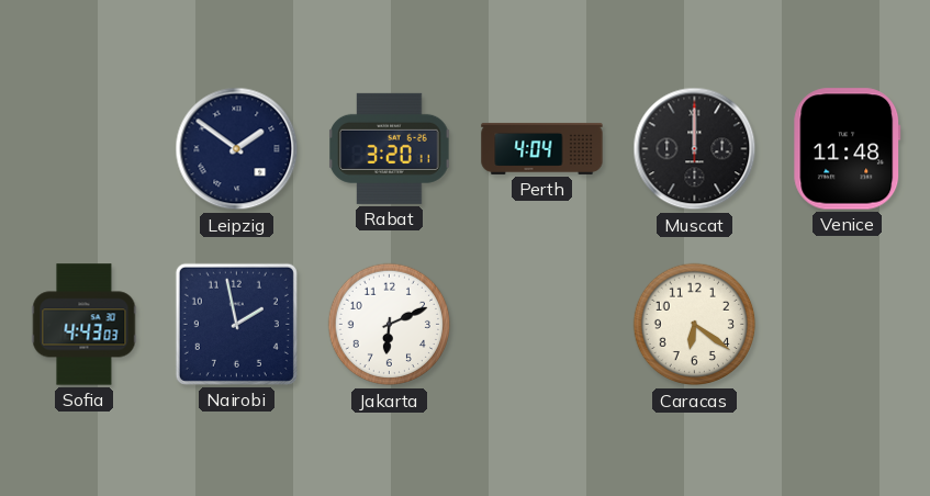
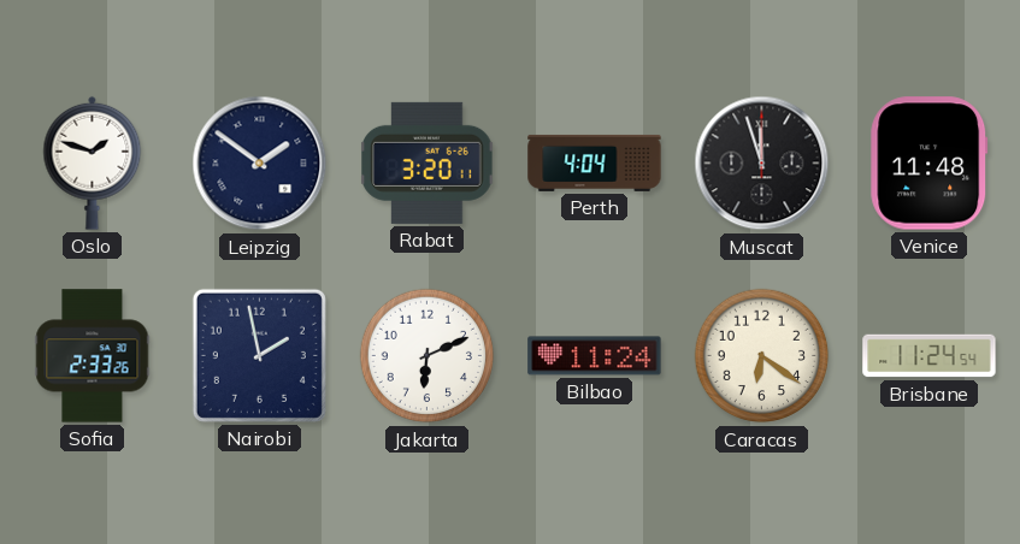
Oslo: none -> 1:48
Muscat: 12:00 -> 11:57
Sofia: 4:43 -> 2:33
Bilbao: none -> 11:24
Brisbane: none -> 11:24
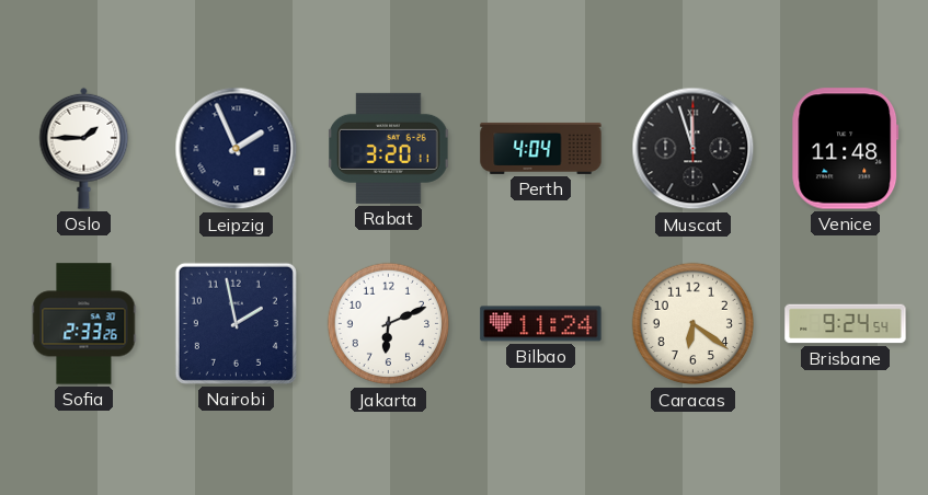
Oslo: 1:48 -> 1:45
Leipzig: 1:51 -> 1:56
Brisbane: 11:24 -> 9:24
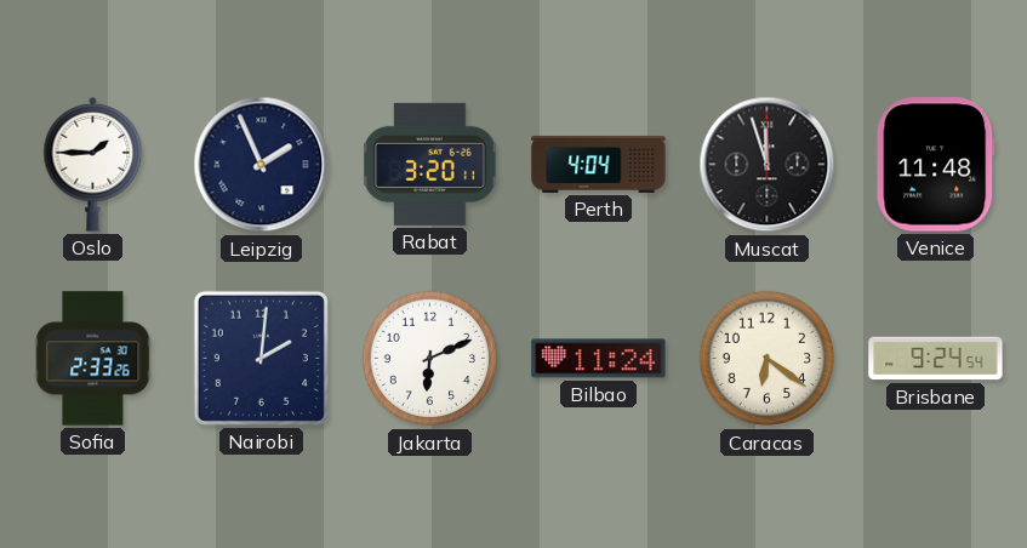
Nairobi: 1:58 -> 2:01
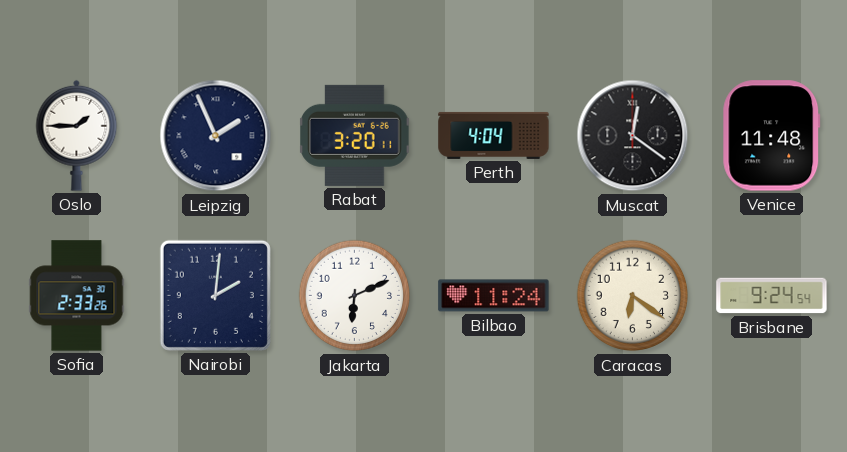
Muscat: 11:57 -> 12:21
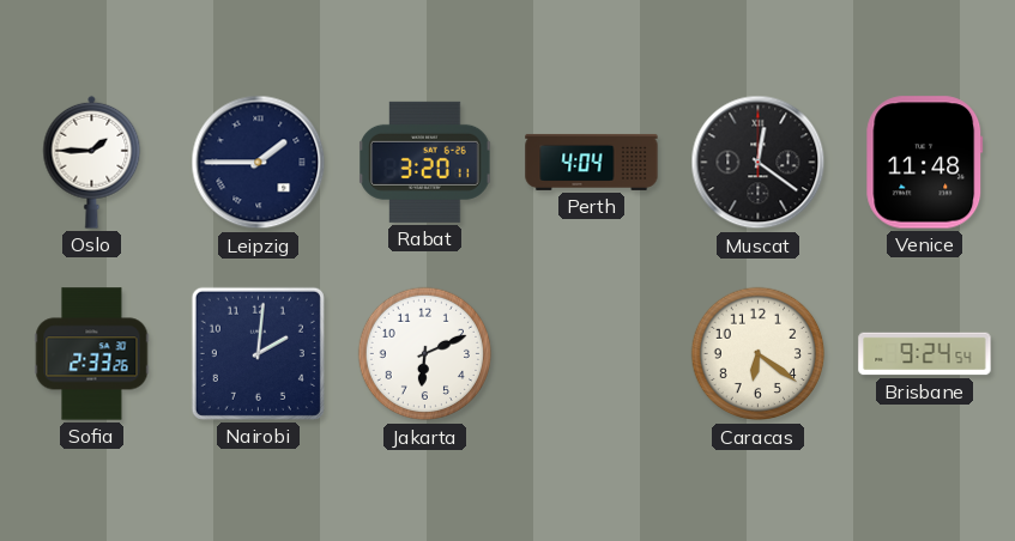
Leipzig: 1:56 -> 1:45
Bilbao: 11:24 -> none
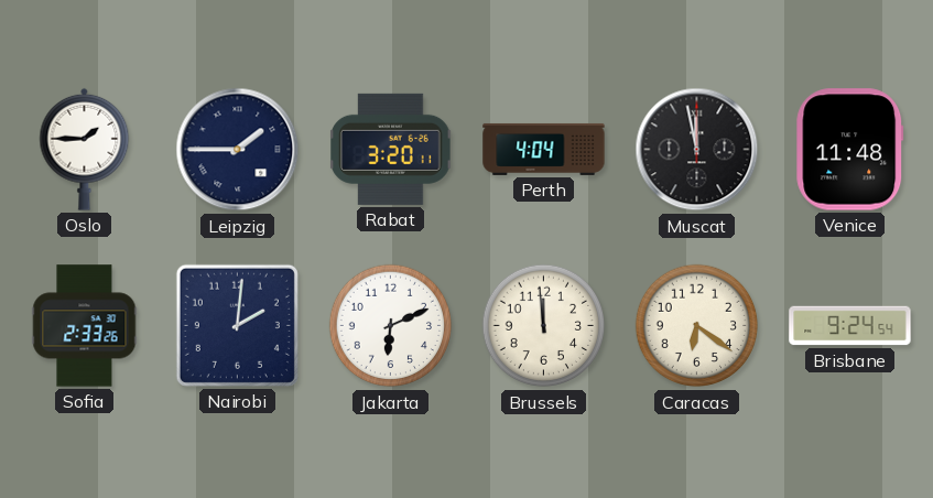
Muscat: 12:21 -> 11:58
Brussels: none -> 11:59
